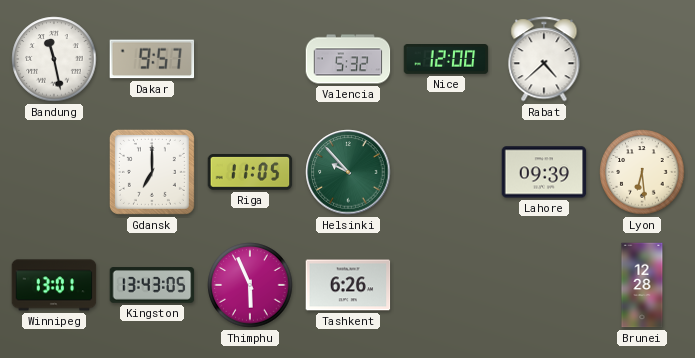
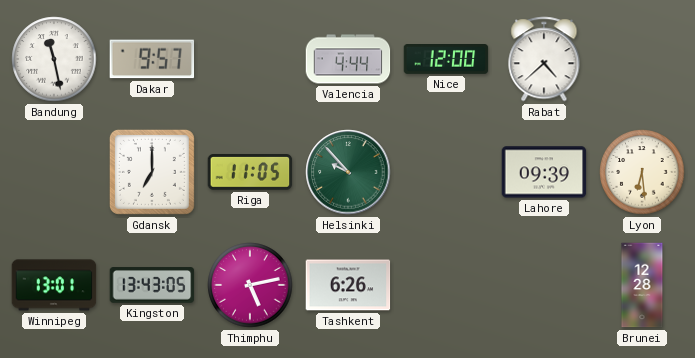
Valencia: 5:32 -> 4:44
Thimphu: 5:56 -> 5:13
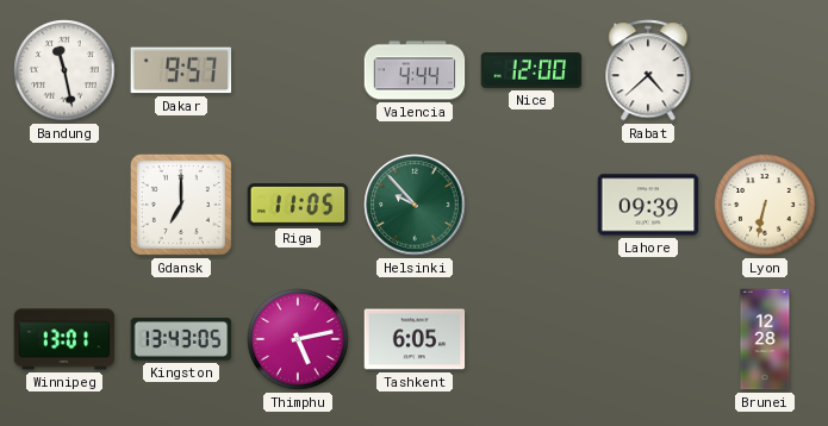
Lyon: 6:29 -> 6:32
Tashkent: 6:26 -> 6:05
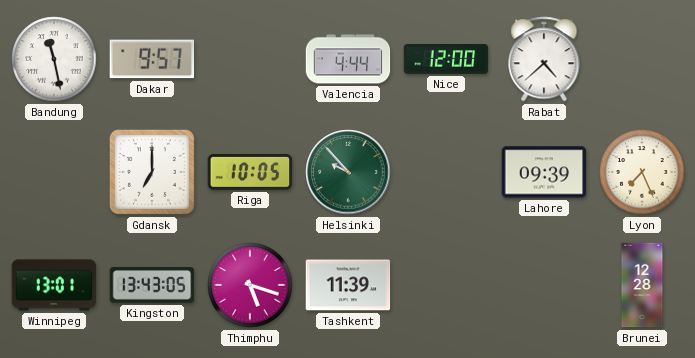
Riga: 11:05 -> 10:05
Lyon: 6:32 -> 7:26
Thimphu: 5:13 -> 5:18
Tashkent: 6:05 -> 11:39
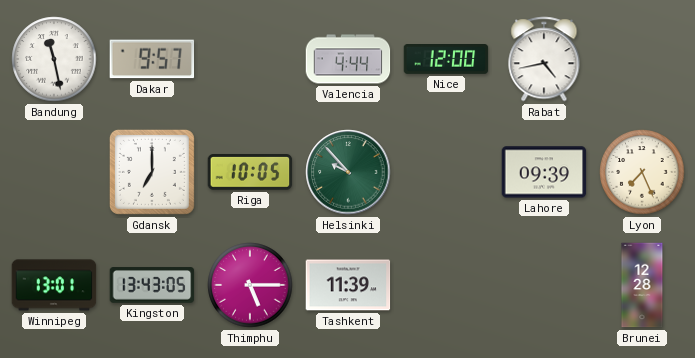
Rabat: 4:38 -> 4:43
Thimphu: 5:18 -> 5:15
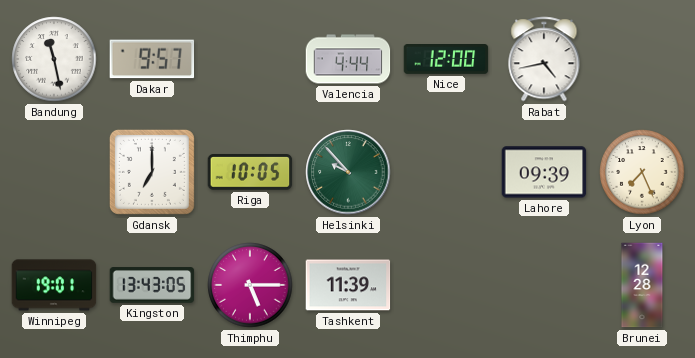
Winnipeg: 13:01 -> 19:01
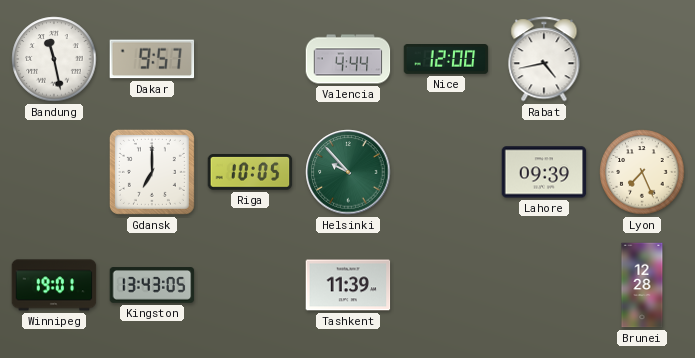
Thimphu: 5:15 -> none
